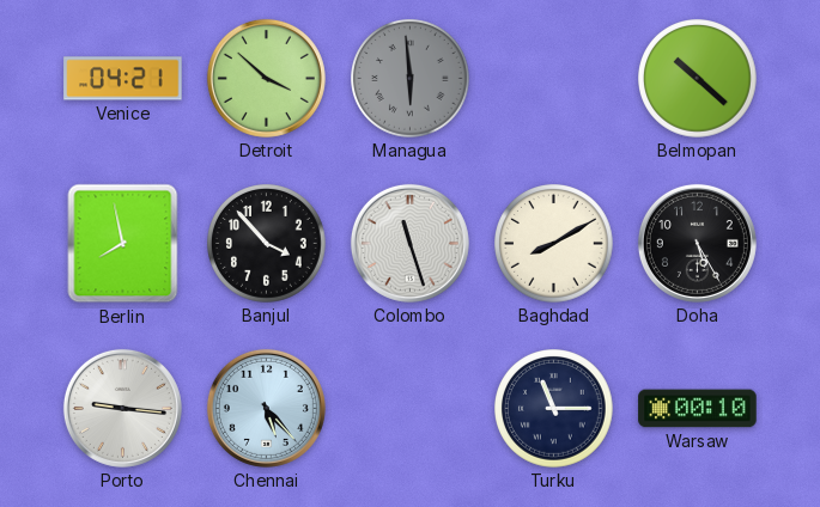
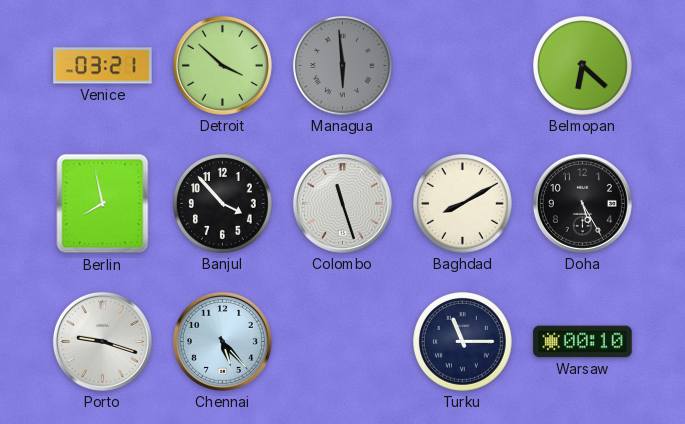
Venice: 04:21 -> 03:21
Belmopan: 10:22 -> 6:22
Porto: 9:16 -> 9:18
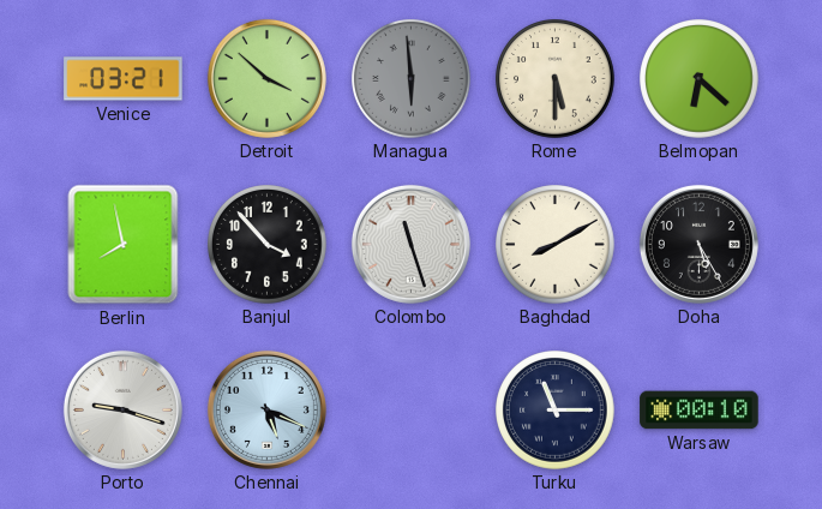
Rome: none -> 5:30
Chennai: 5:23 -> 5:19
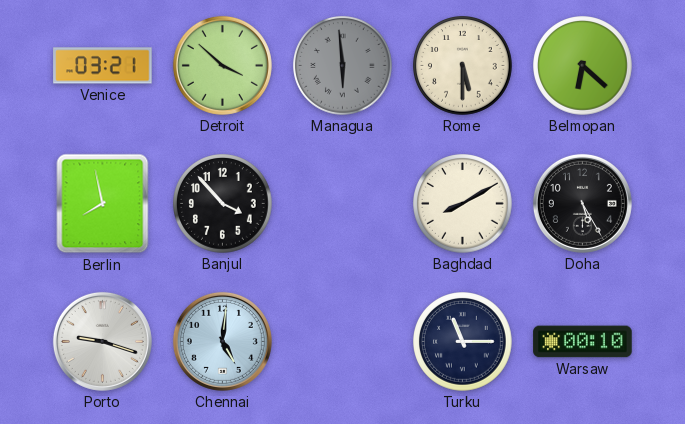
Colombo: 11:27 -> none
Chennai: 5:19 -> 5:01
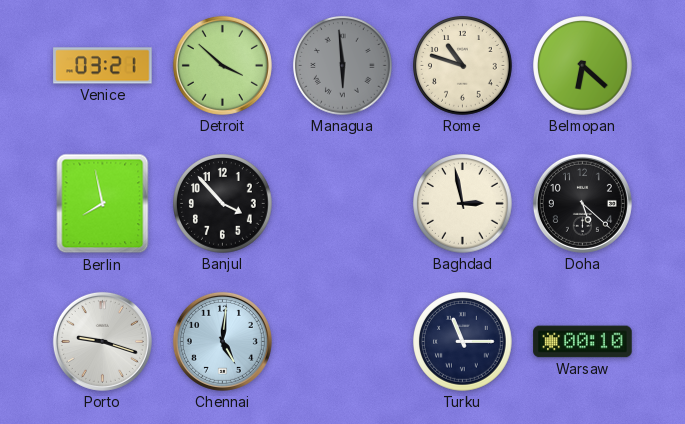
Rome: 5:30 -> 10:48
Baghdad: 8:10 -> 2:58
Doha: 5:25 -> 5:22
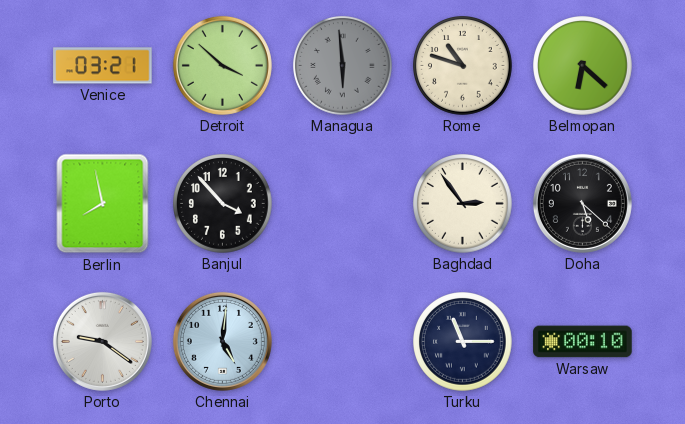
Baghdad: 2:58 -> 2:54
Porto: 9:18 -> 9:21
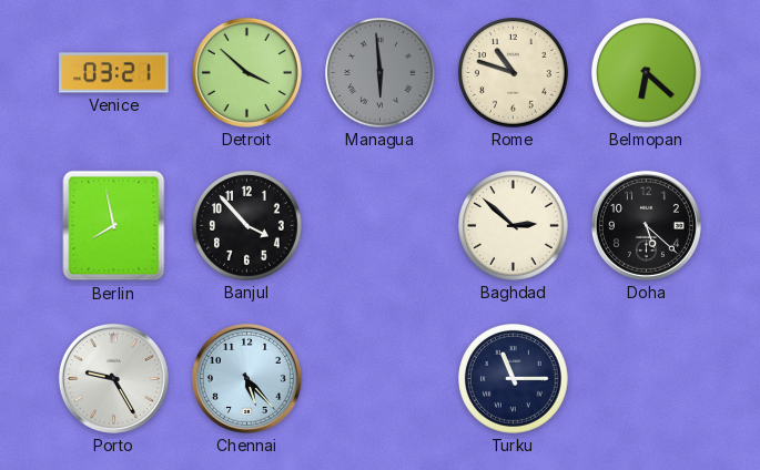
Baghdad: 2:54 -> 2:52
Porto: 9:21 -> 9:25
Chennai: 5:01 -> 5:23
Warsaw: 00:10 -> none
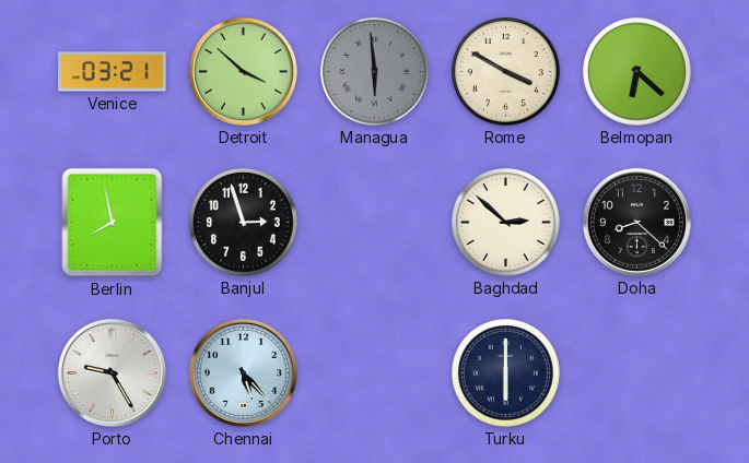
Rome: 10:48 -> 3:50
Banjul: 3:53 -> 2:57
Doha: 5:22 -> 8:22
Turku: 11:15 -> 6:00
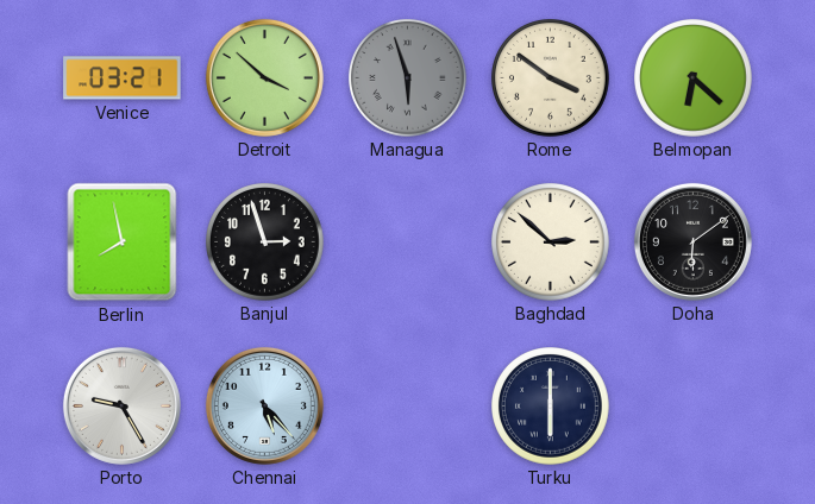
Managua: 5:59 -> 5:57
Rome: 3:50 -> 3:51
Doha: 8:22 -> 6:09
